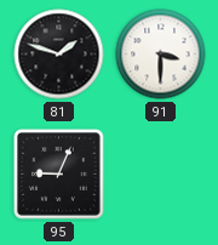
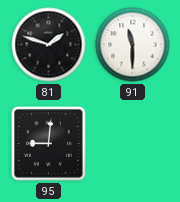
91: 3:30 -> 11:30
95: 9:04 -> 9:01
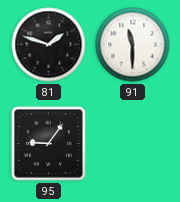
95: 9:01 -> 9:06
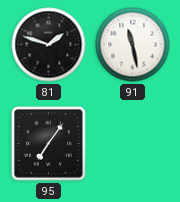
91: 11:30 -> 11:28
95: 9:06 -> 7:06
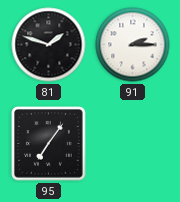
91: 11:28 -> 2:15
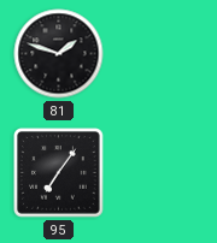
91: 2:15 -> none
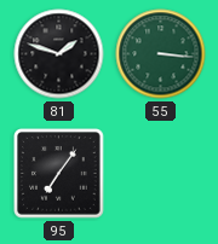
55: none -> 3:16
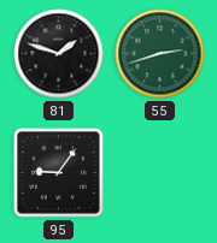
55: 3:16 -> 2:42
95: 7:06 -> 9:06
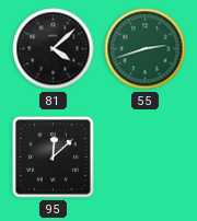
81: 1:48 -> 4:08
95: 9:06 -> 12:08
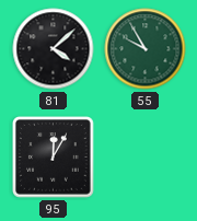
55: 2:42 -> 9:55
95: 12:08 -> 12:05
